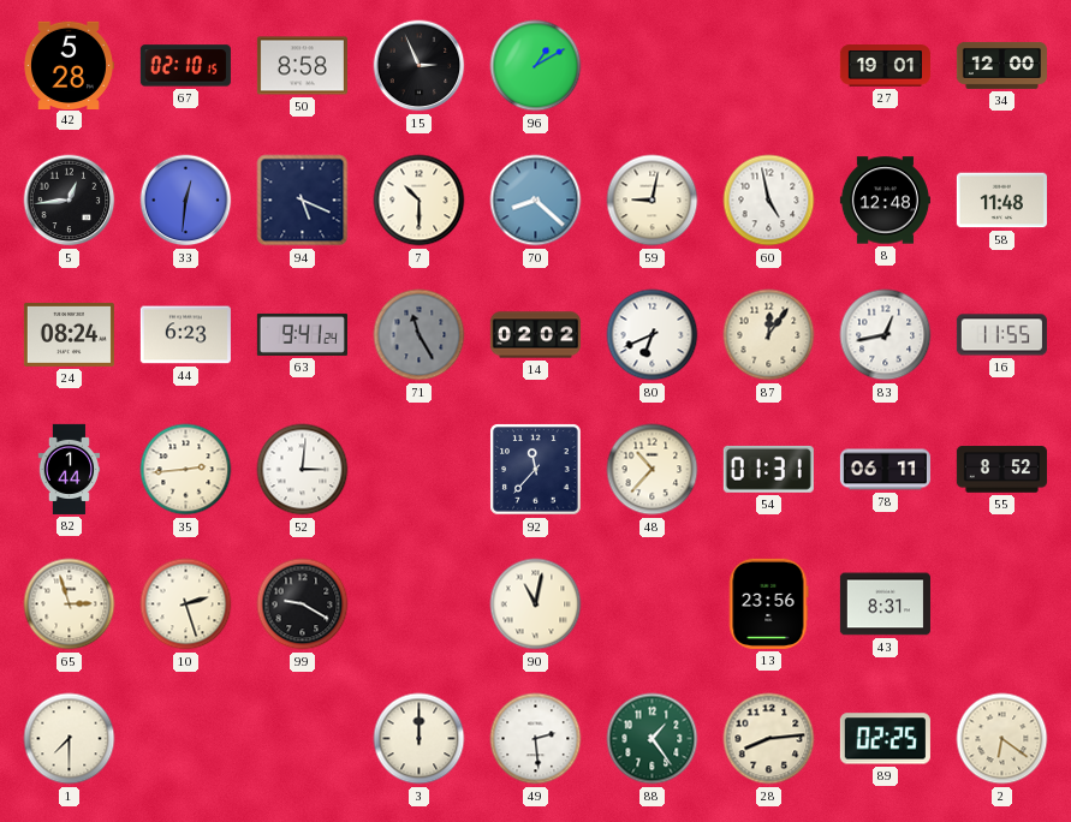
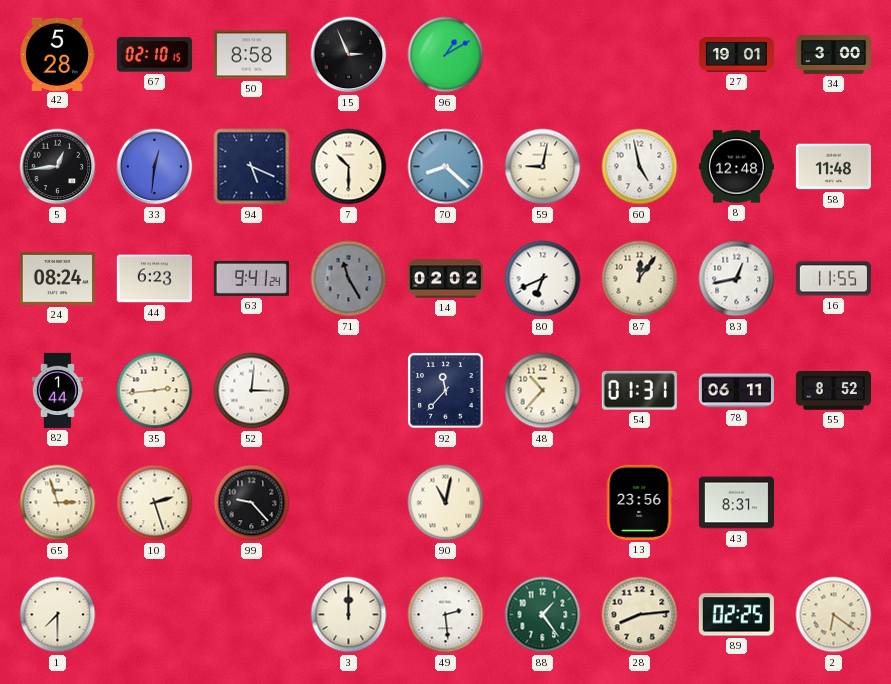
34: 12:00 -> 3:00
99: 9:20 -> 9:23
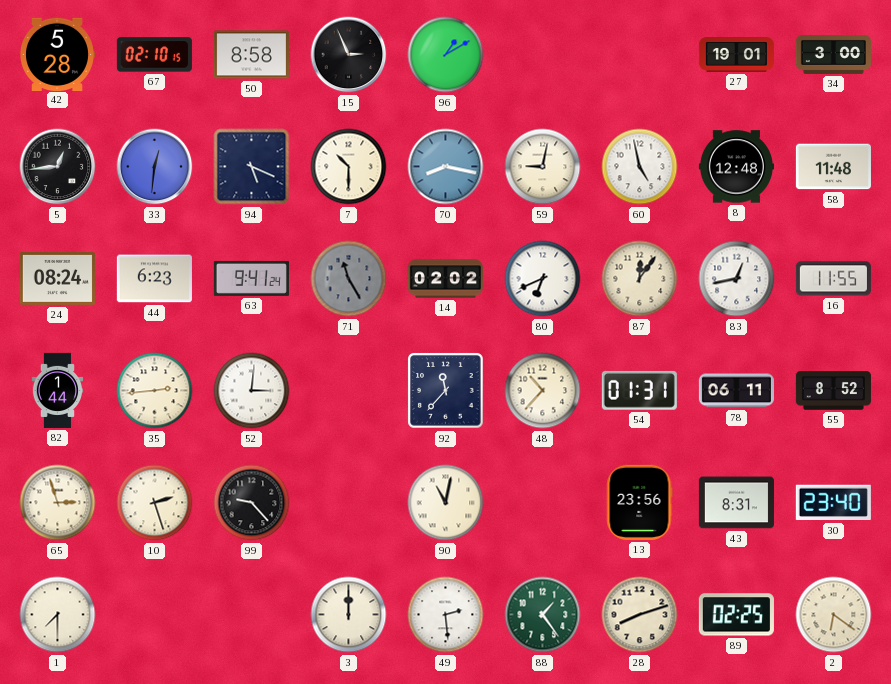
70: 8:22 -> 8:17
30: none -> 23:40
28: 8:14 -> 8:12
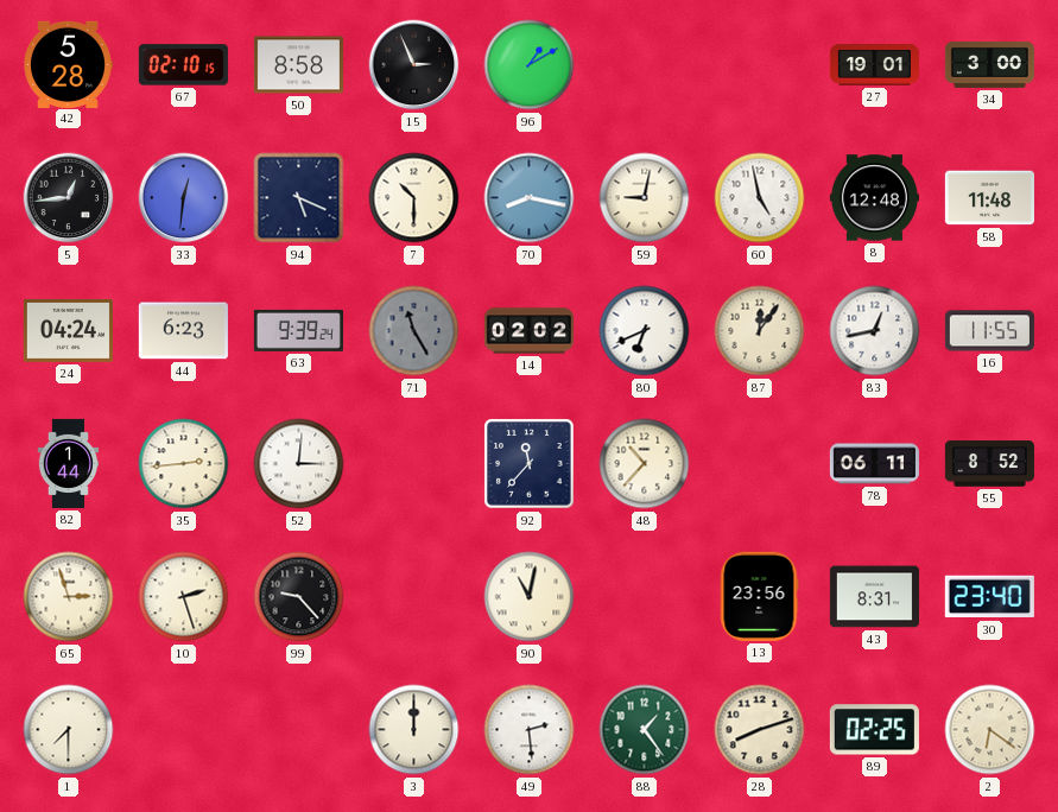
24: 08:24 -> 04:24
63: 9:41 -> 9:39
54: 01:31 -> none
